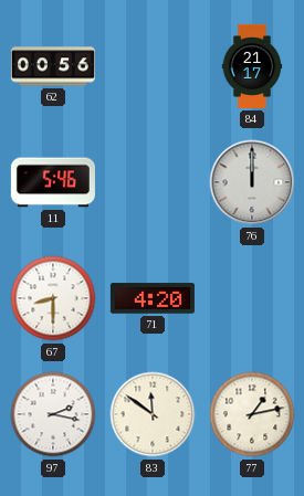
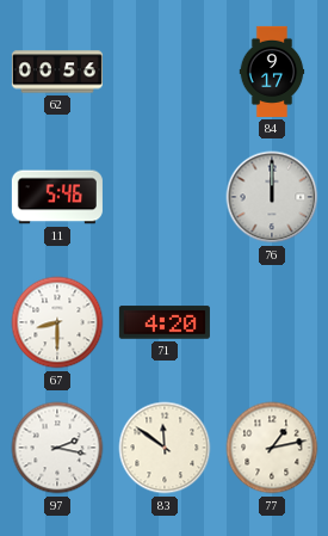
84: 21:17 -> 9:17
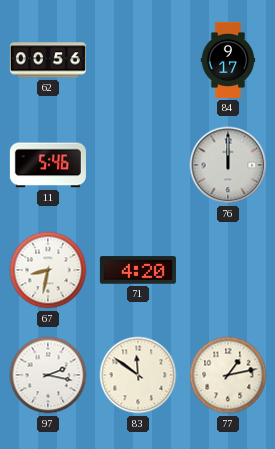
67: 8:30 -> 8:32
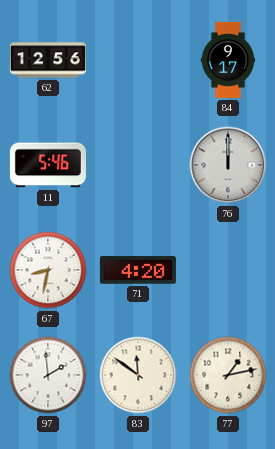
62: 00:56 -> 12:56
97: 2:17 -> 1:59
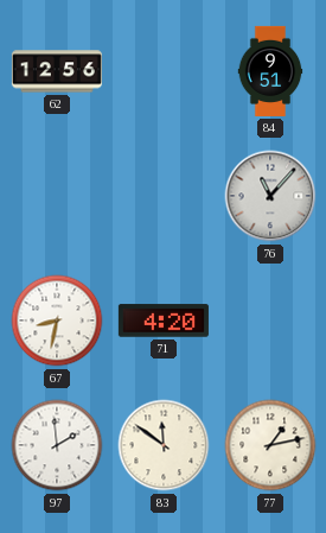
84: 9:17 -> 9:51
11: 5:46 -> none
76: 12:00 -> 11:07
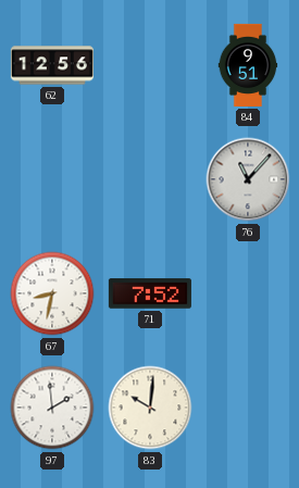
71: 4:20 -> 7:52
83: 11:51 -> 10:01
77: 1:13 -> none
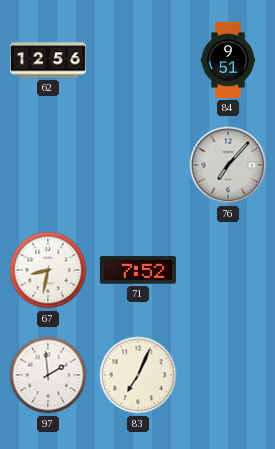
76: 11:07 -> 7:07
83: 10:01 -> 7:04
